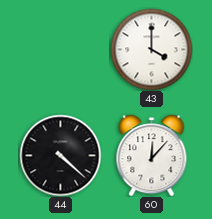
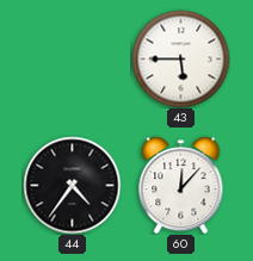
43: 4:00 -> 5:45
44: 4:22 -> 4:36
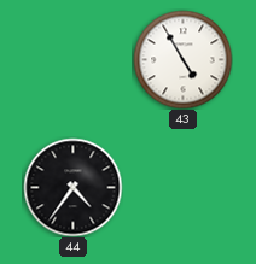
43: 5:45 -> 4:55
60: 12:07 -> none
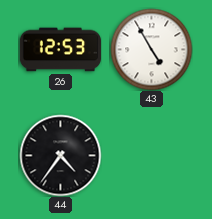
26: none -> 12:53
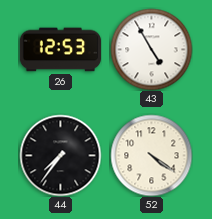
44: 4:36 -> 7:36
52: none -> 4:21
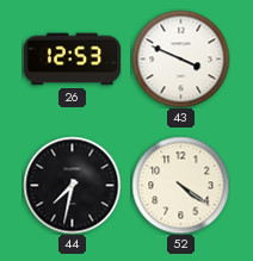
43: 4:55 -> 3:49
44: 7:36 -> 7:32
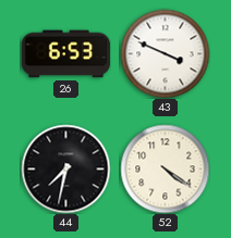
26: 12:53 -> 6:53
